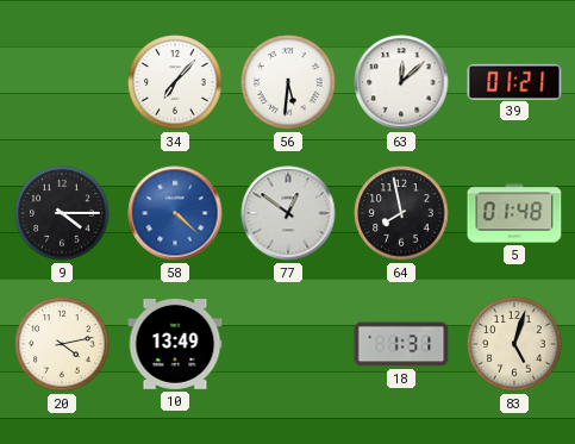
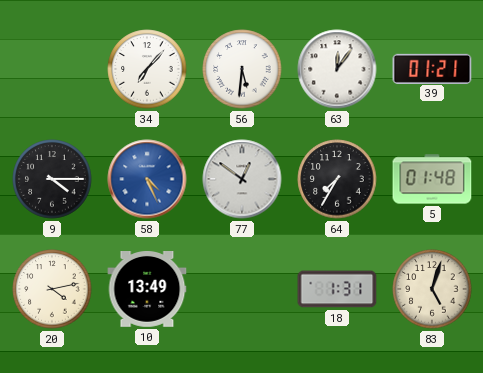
63: 12:08 -> 12:06
58: 4:22 -> 4:26
64: 7:58 -> 7:35
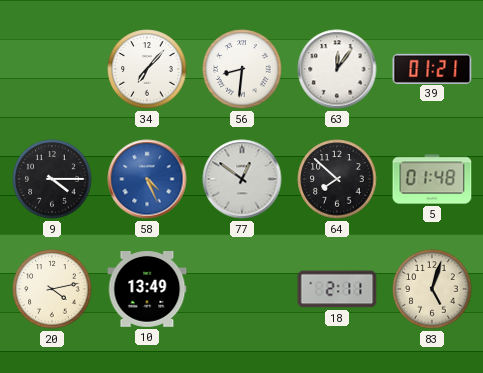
56: 5:31 -> 8:31
64: 7:35 -> 7:52
18: 1:31 -> 2:11
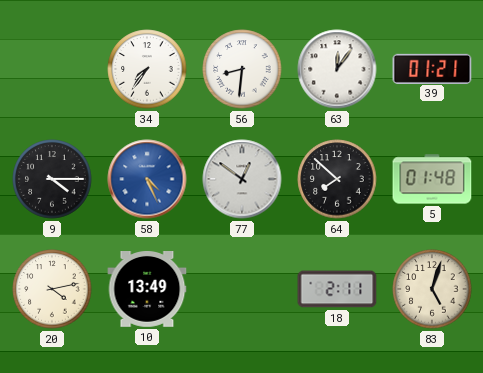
34: 7:07 -> 7:36
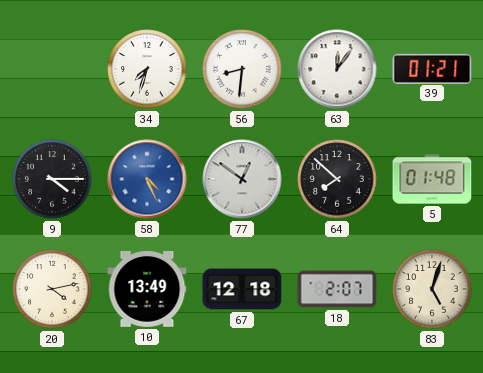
34: 7:36 -> 7:33
67: none -> 12:18
18: 2:11 -> 2:07
